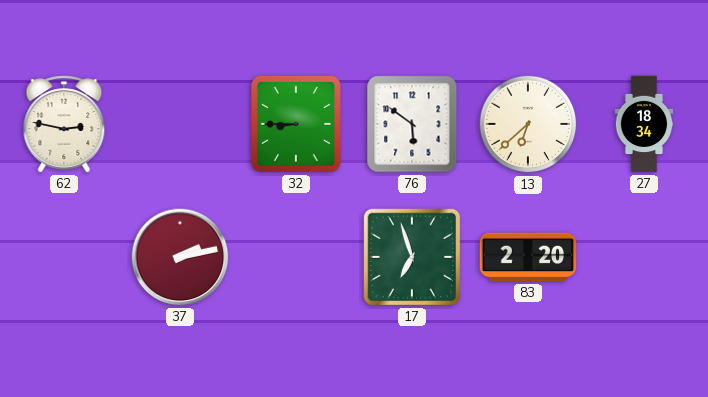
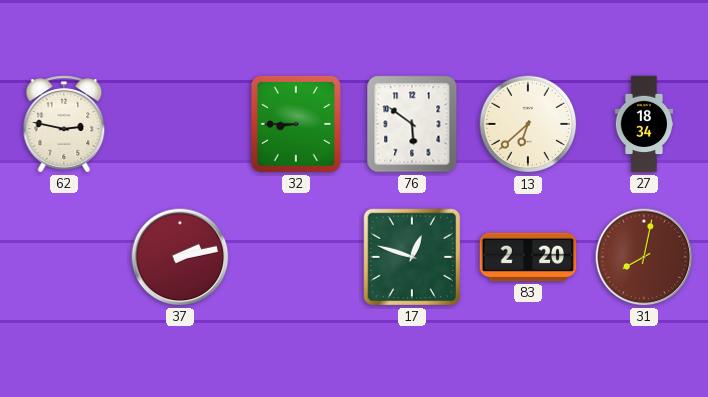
17: 6:57 -> 12:48
31: none -> 8:02
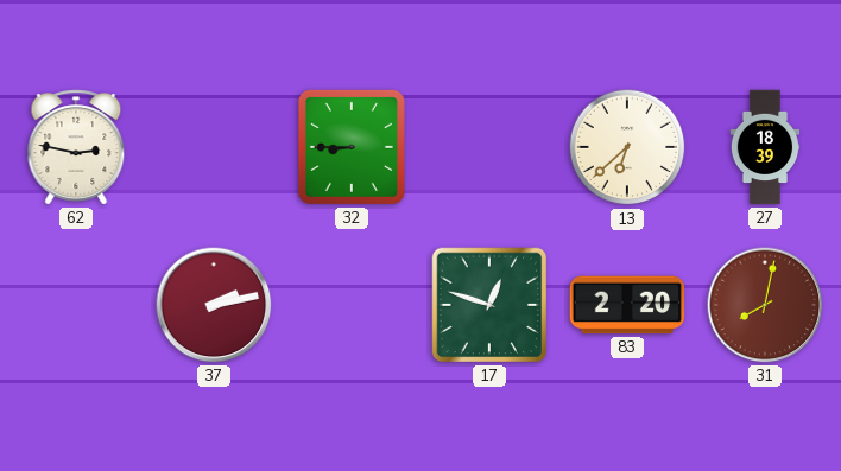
76: 5:51 -> none
27: 18:34 -> 18:39
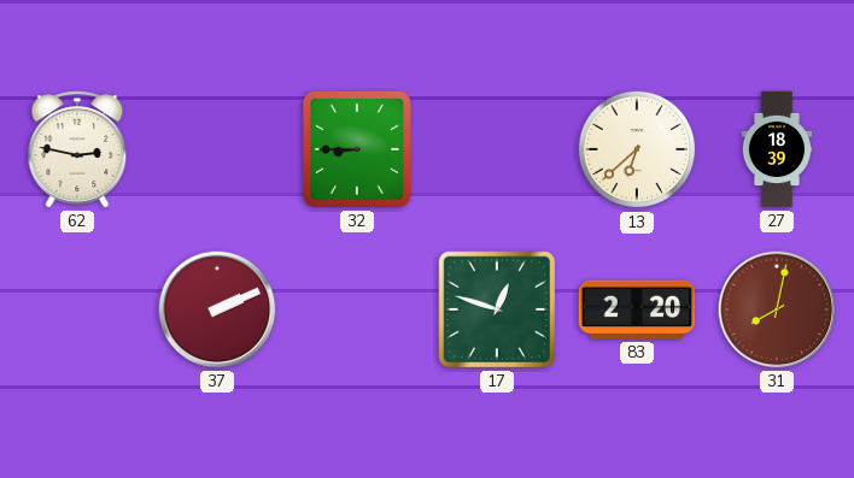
37: 2:13 -> 2:11
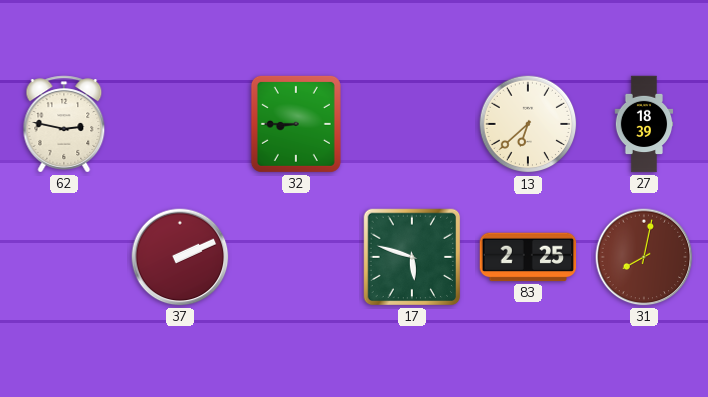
17: 12:48 -> 5:48
83: 2:20 -> 2:25
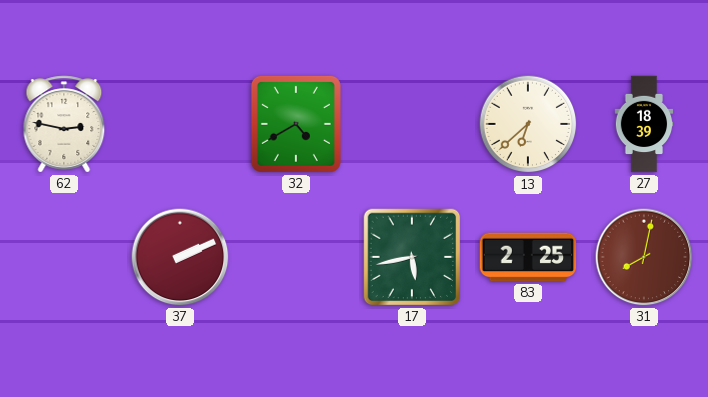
32: 8:45 -> 4:40
17: 5:48 -> 5:43
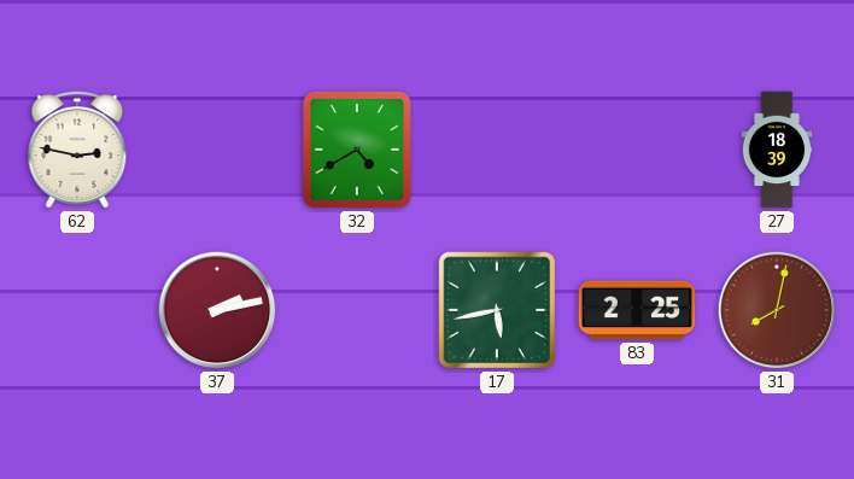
13: 6:38 -> none
37: 2:11 -> 2:13
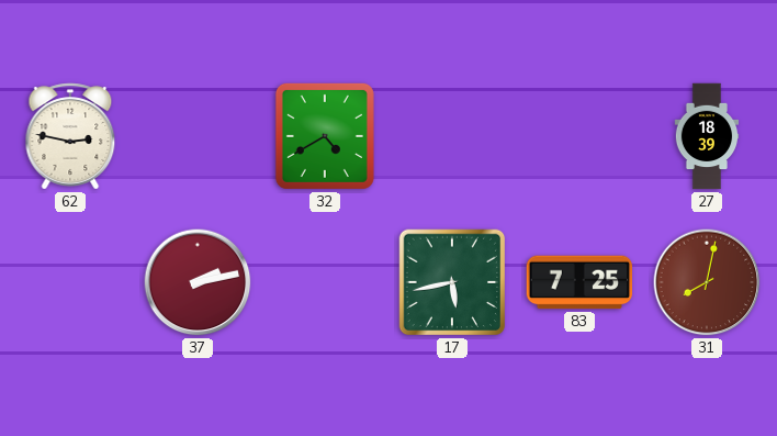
83: 2:25 -> 7:25
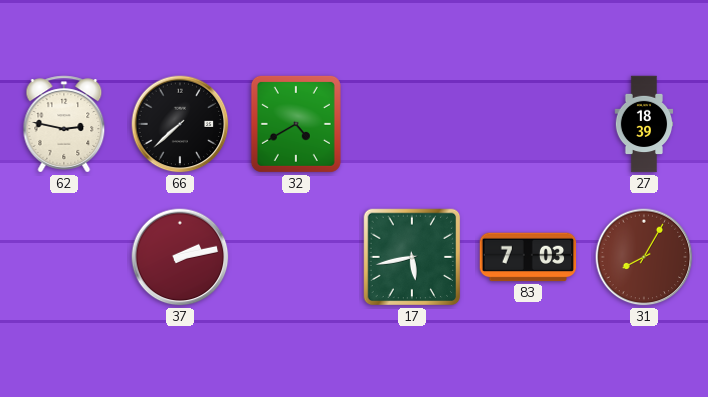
66: none -> 7:38
83: 7:25 -> 7:03
31: 8:02 -> 8:05
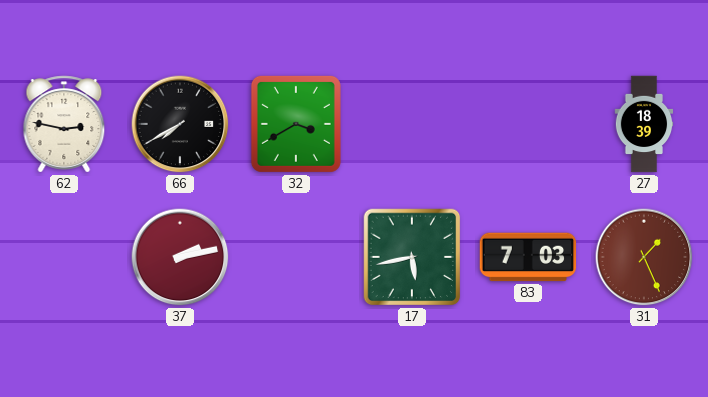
66: 7:38 -> 7:40
32: 4:40 -> 3:40
31: 8:05 -> 1:26
